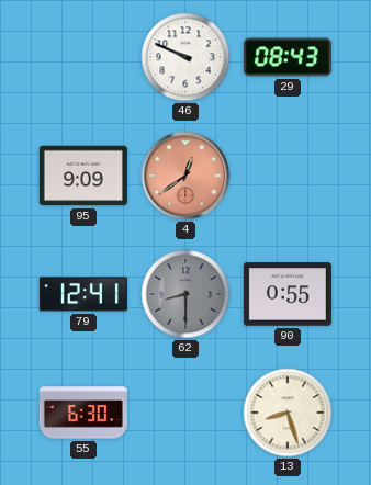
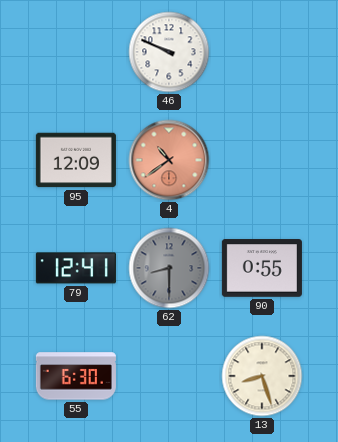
29: 08:43 -> none
95: 9:09 -> 12:09
4: 12:39 -> 10:39
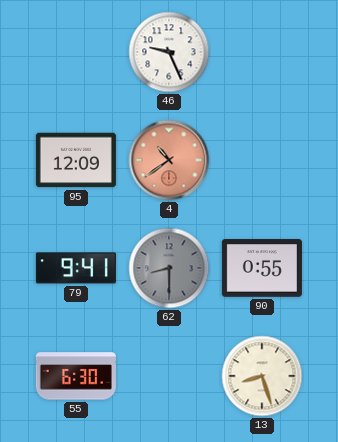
46: 9:49 -> 9:26
79: 12:41 -> 9:41
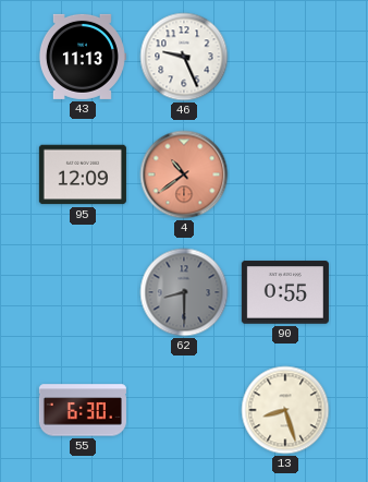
43: none -> 11:13
79: 9:41 -> none
